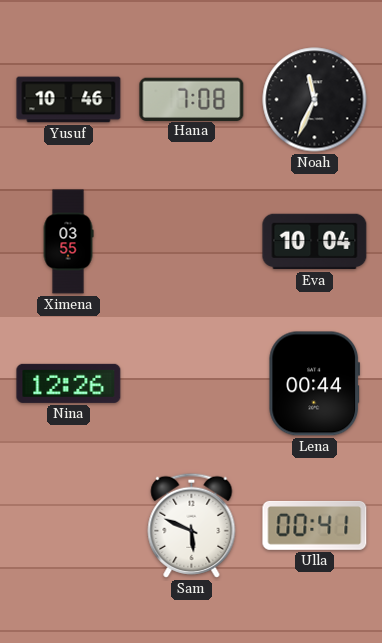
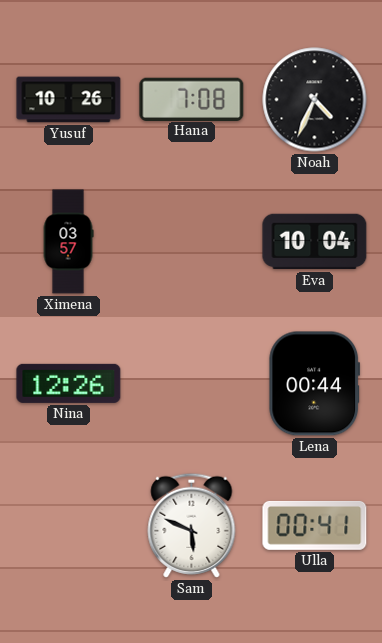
Yusuf: 10:46 -> 10:26
Noah: 11:34 -> 4:34
Ximena: 03:55 -> 03:57
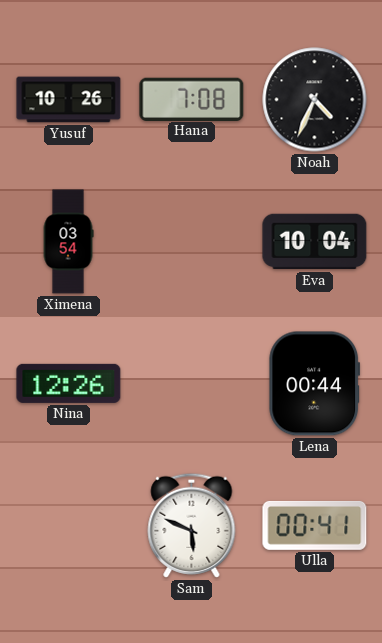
Ximena: 03:57 -> 03:54
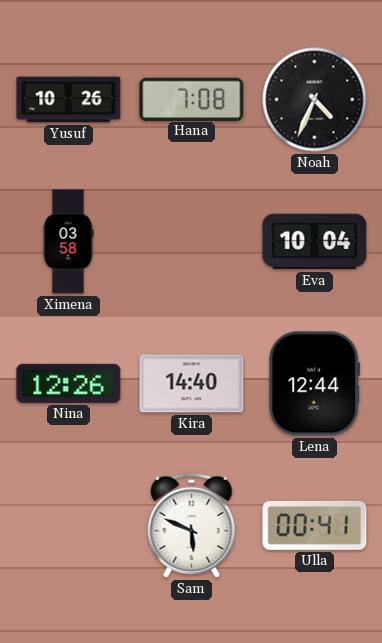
Ximena: 03:54 -> 03:58
Kira: none -> 14:40
Lena: 00:44 -> 12:44
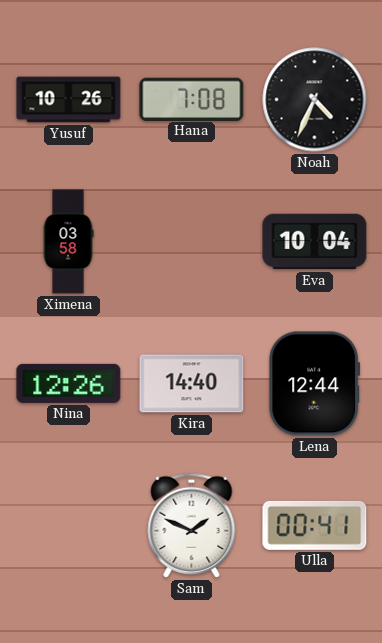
Sam: 5:49 -> 1:49
